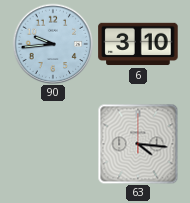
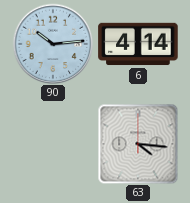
90: 9:44 -> 10:14
6: 3:10 -> 4:14
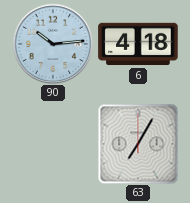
6: 4:14 -> 4:18
63: 4:16 -> 7:05
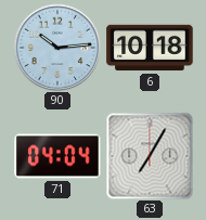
6: 4:18 -> 10:18
71: none -> 04:04
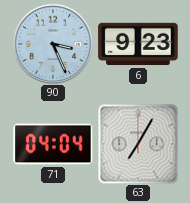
90: 10:14 -> 3:26
6: 10:18 -> 9:23
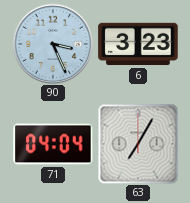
6: 9:23 -> 3:23
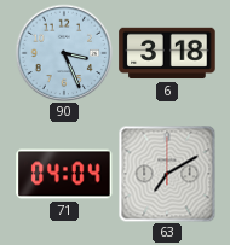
6: 3:23 -> 3:18
63: 7:05 -> 7:10
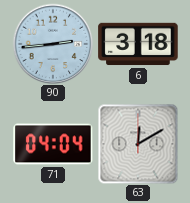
90: 3:26 -> 2:44
63: 7:10 -> 12:10
